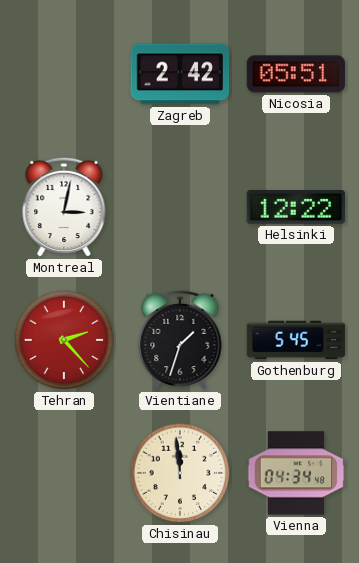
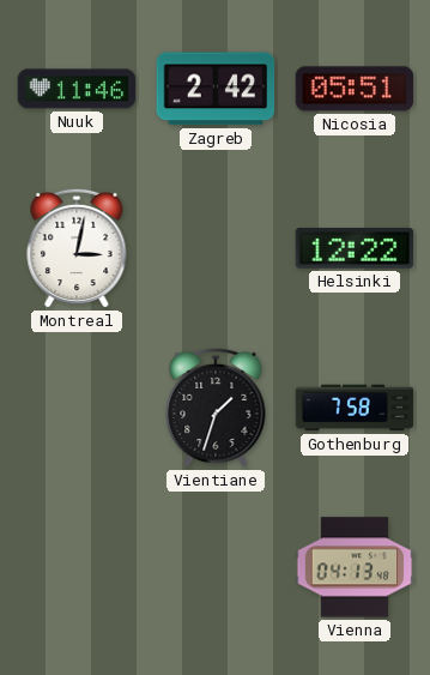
Nuuk: none -> 11:46
Tehran: 2:23 -> none
Gothenburg: 5:45 -> 7:58
Chisinau: 11:59 -> none
Vienna: 04:34 -> 04:13
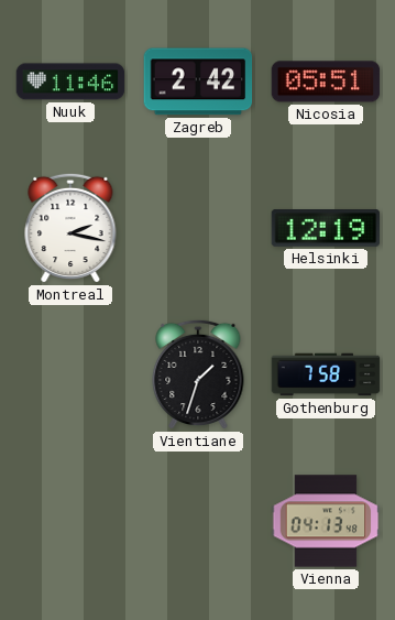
Montreal: 3:02 -> 2:17
Helsinki: 12:22 -> 12:19
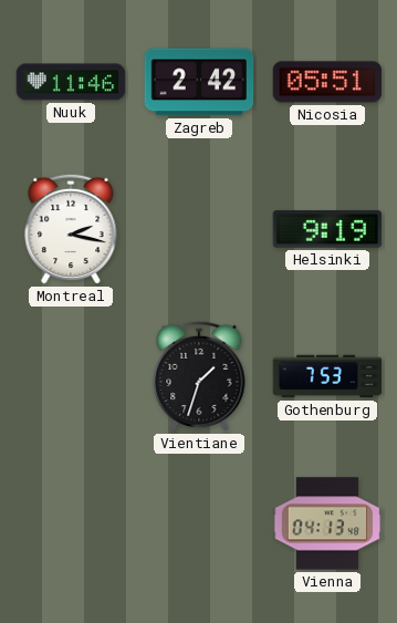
Helsinki: 12:19 -> 9:19
Gothenburg: 7:58 -> 7:53
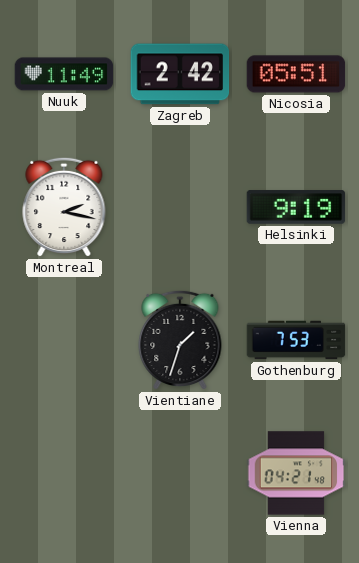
Nuuk: 11:46 -> 11:49
Vienna: 04:13 -> 04:21
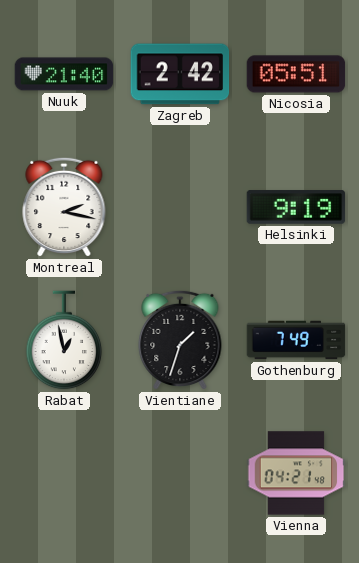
Nuuk: 11:49 -> 21:40
Rabat: none -> 12:58
Gothenburg: 7:53 -> 7:49
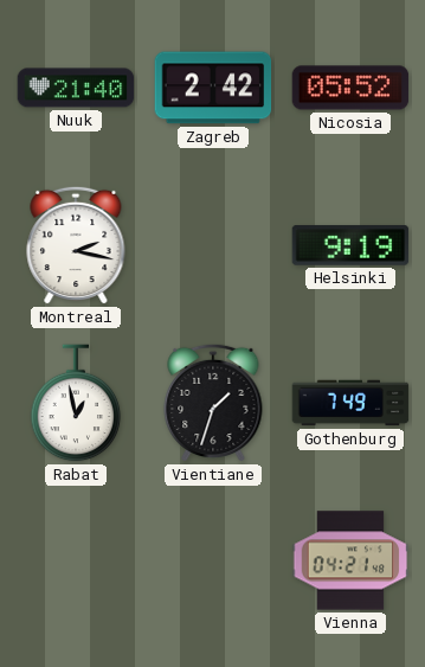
Nicosia: 05:51 -> 05:52
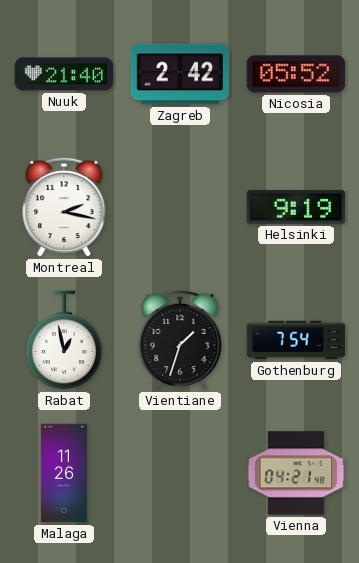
Gothenburg: 7:49 -> 7:54
Malaga: none -> 11:26
